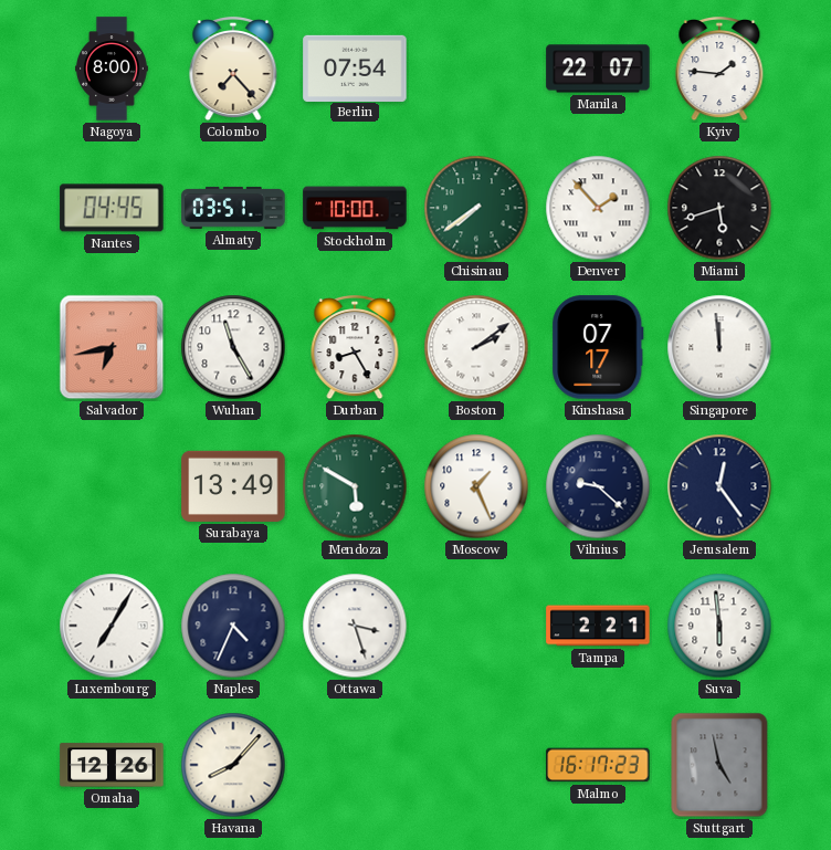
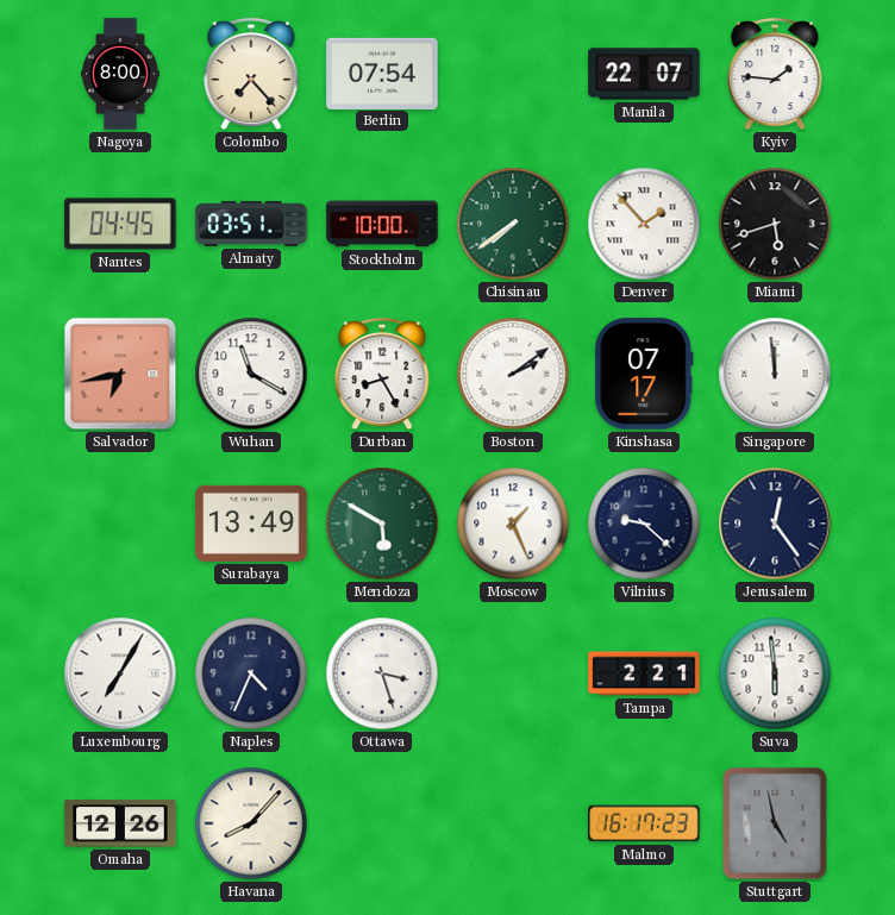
Wuhan: 11:25 -> 11:20
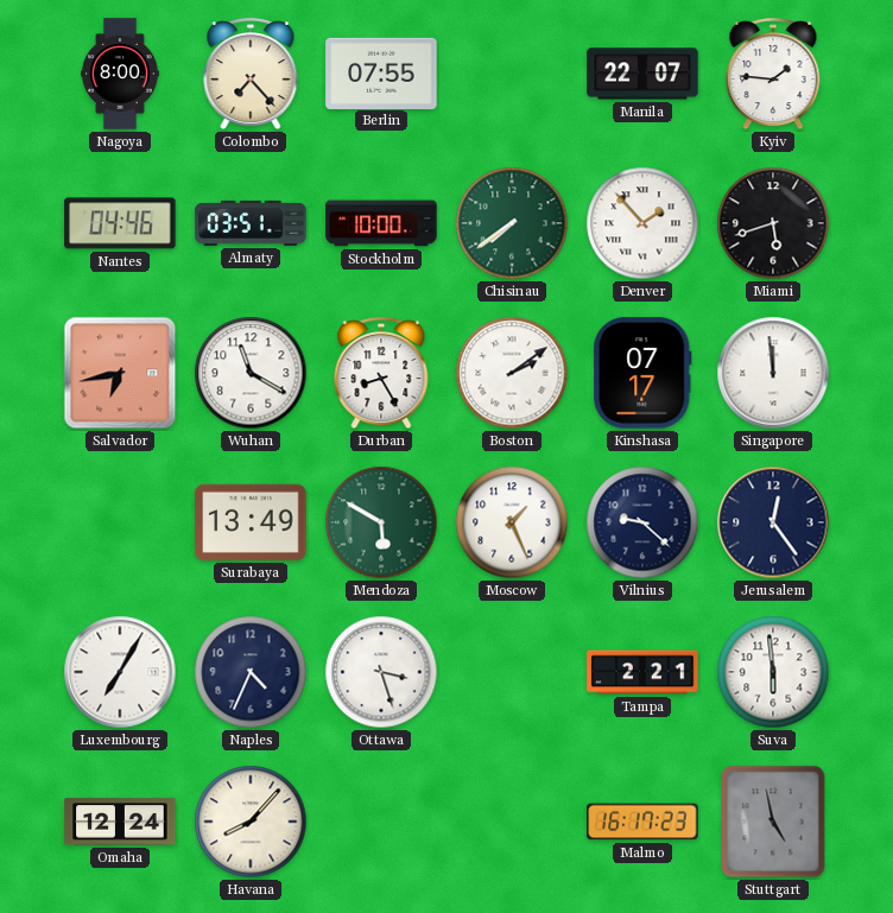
Berlin: 07:54 -> 07:55
Nantes: 04:45 -> 04:46
Omaha: 12:26 -> 12:24
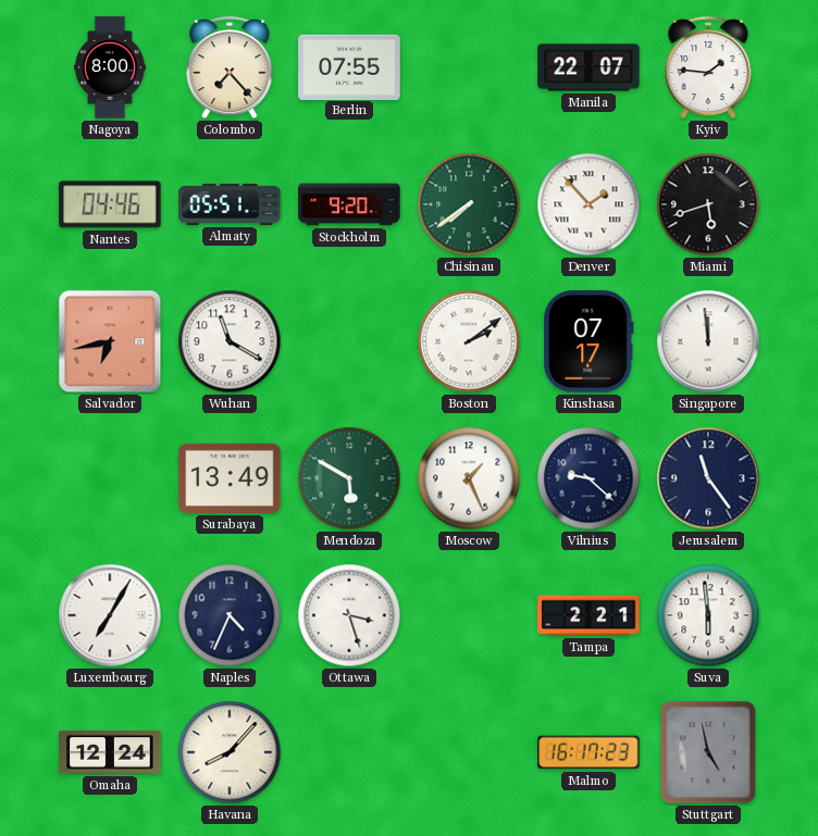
Almaty: 03:51 -> 05:51
Stockholm: 10:00 -> 9:20
Durban: 8:25 -> none
Jerusalem: 12:24 -> 11:24
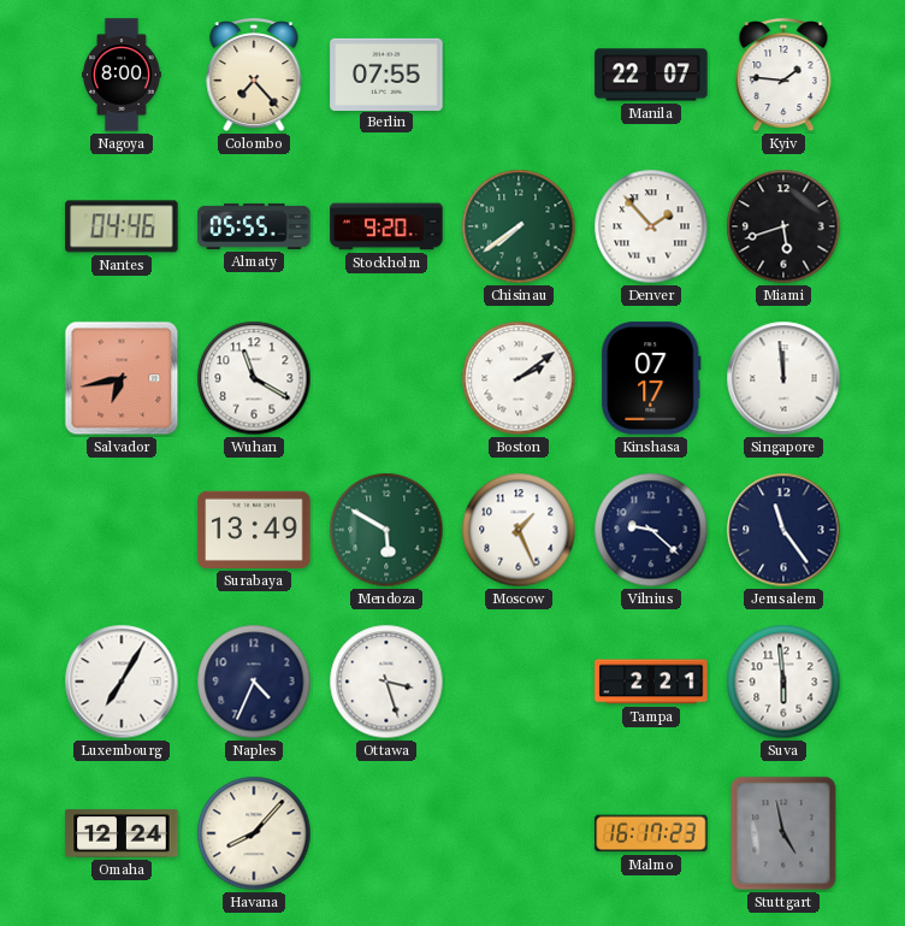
Almaty: 05:51 -> 05:55
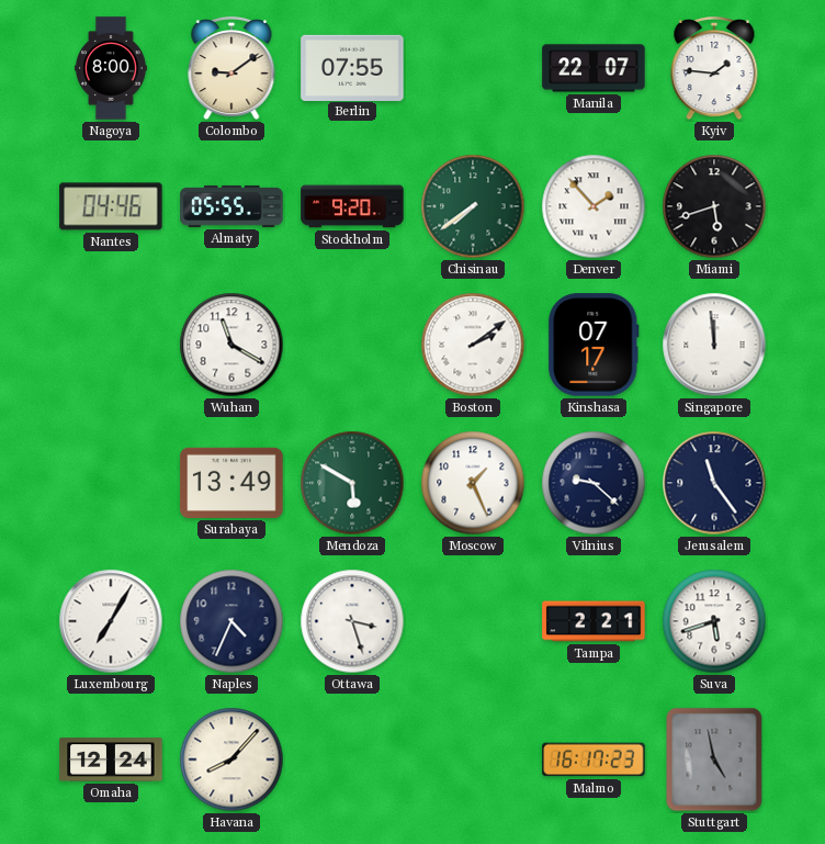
Colombo: 7:23 -> 9:09
Salvador: 6:43 -> none
Suva: 5:59 -> 5:42
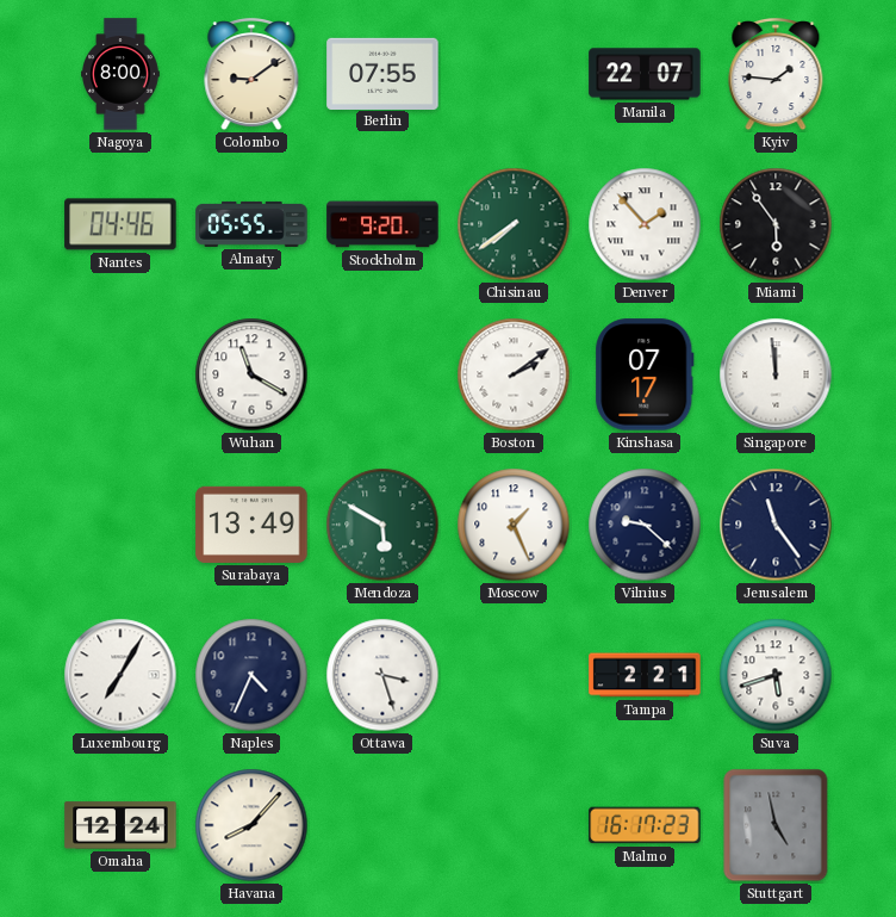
Miami: 5:42 -> 5:54
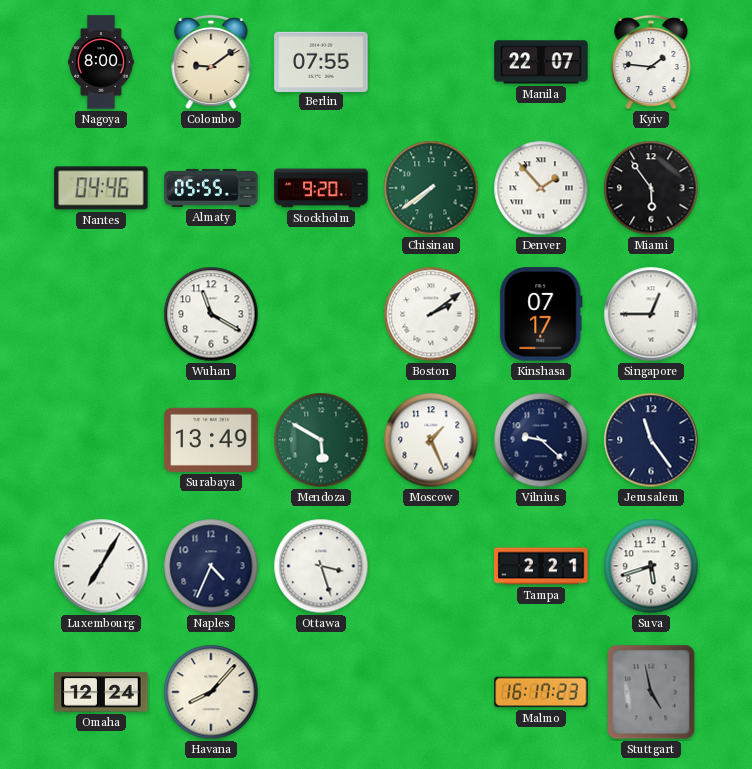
Singapore: 11:59 -> 12:45
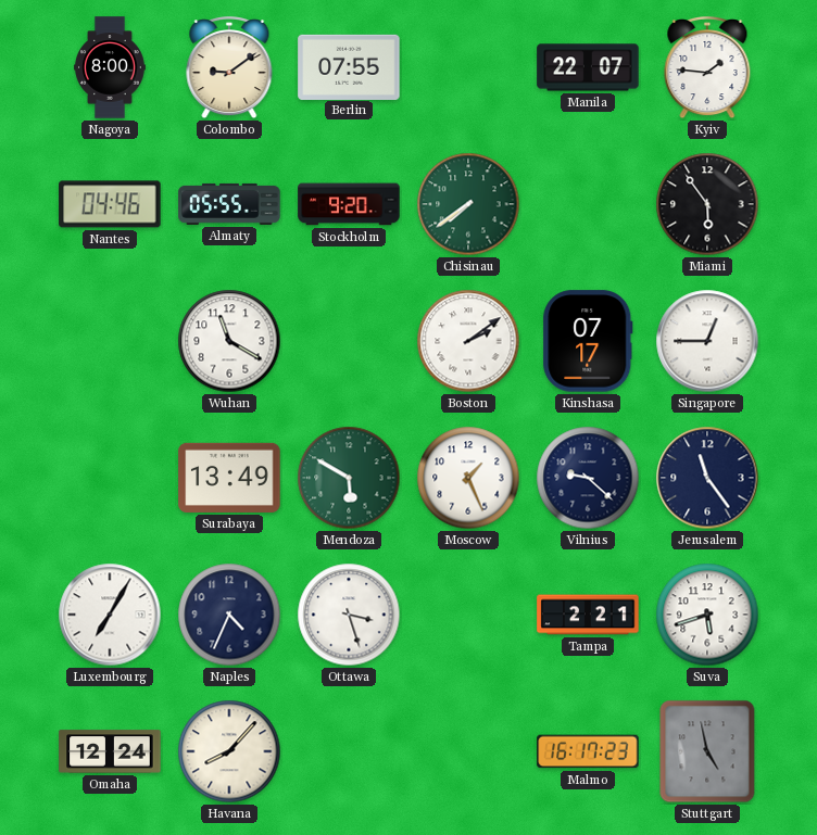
Denver: 1:53 -> none
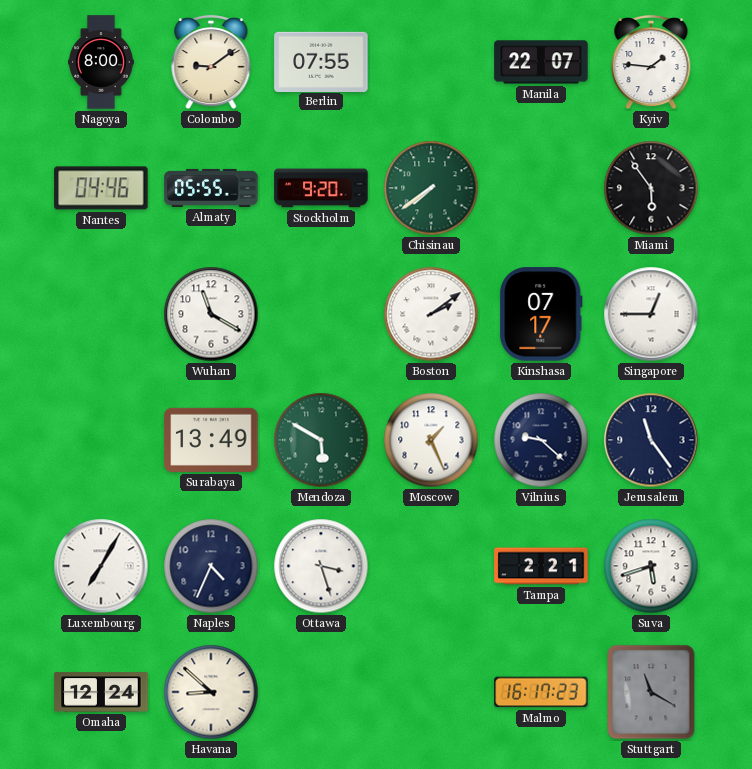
Havana: 8:07 -> 8:52
Stuttgart: 4:58 -> 11:20
